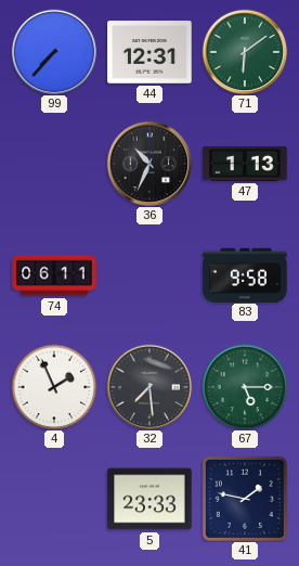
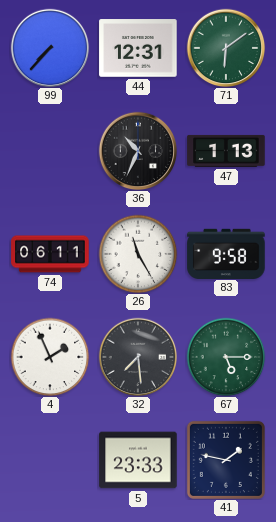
26: none -> 11:25
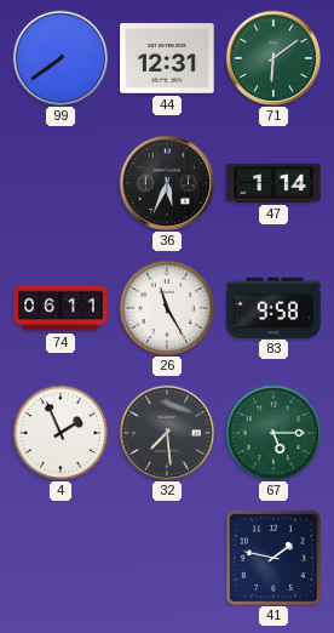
99: 7:37 -> 7:39
36: 10:34 -> 5:34
47: 1:13 -> 1:14
5: 23:33 -> none
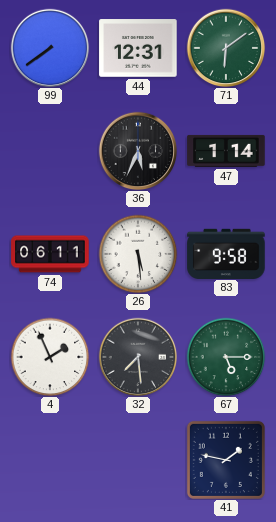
26: 11:25 -> 5:29
